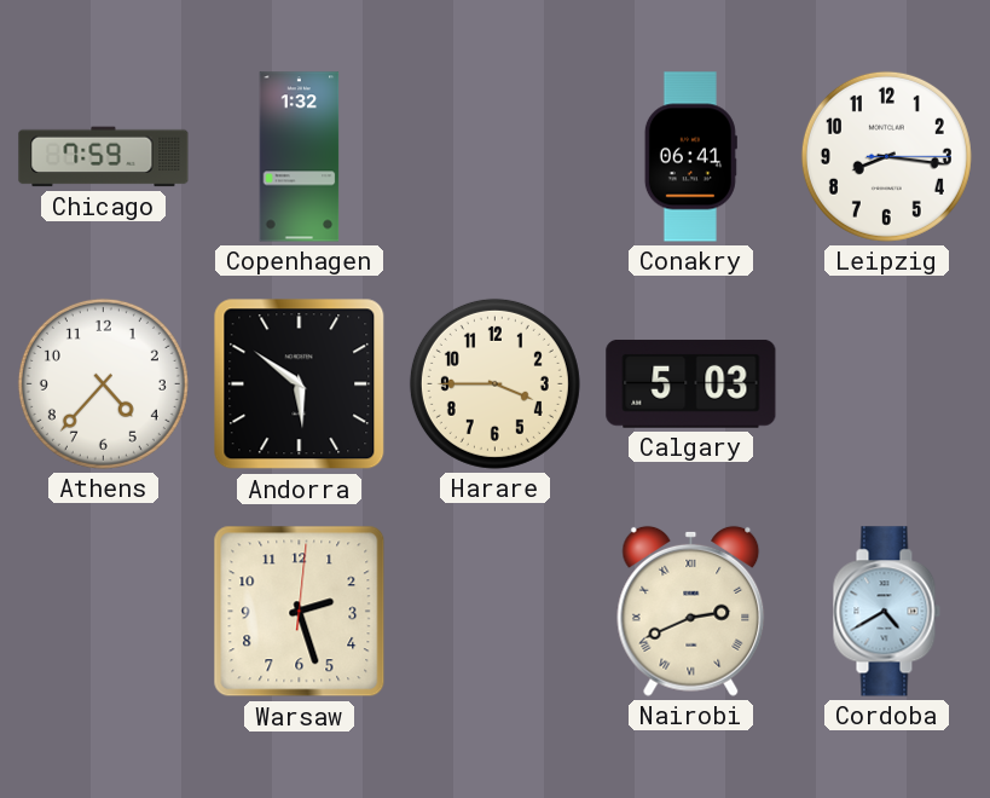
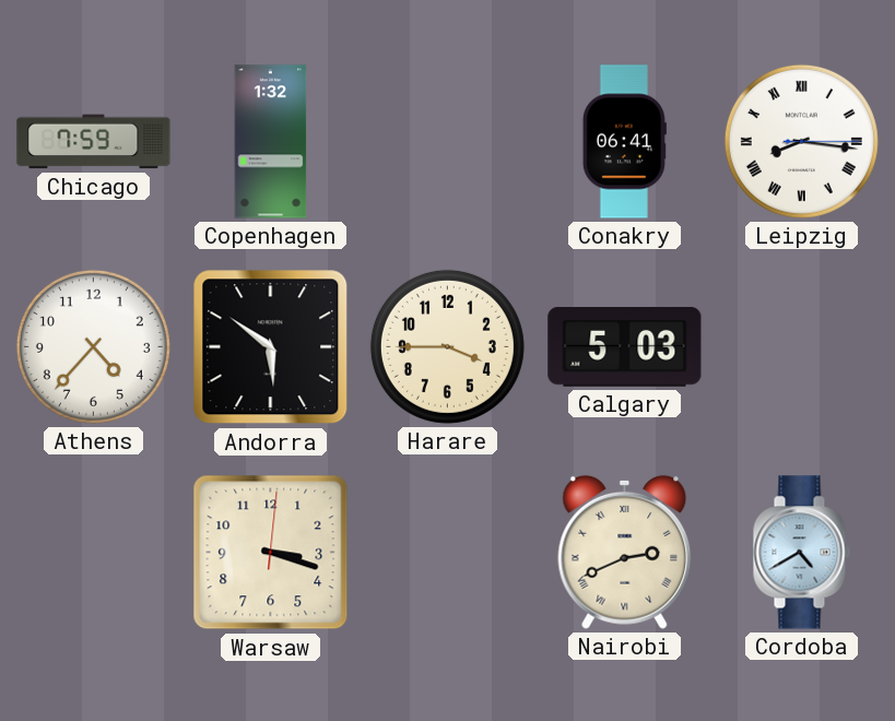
Leipzig numerals: Arabic -> Roman
Warsaw: 2:27 -> 3:18
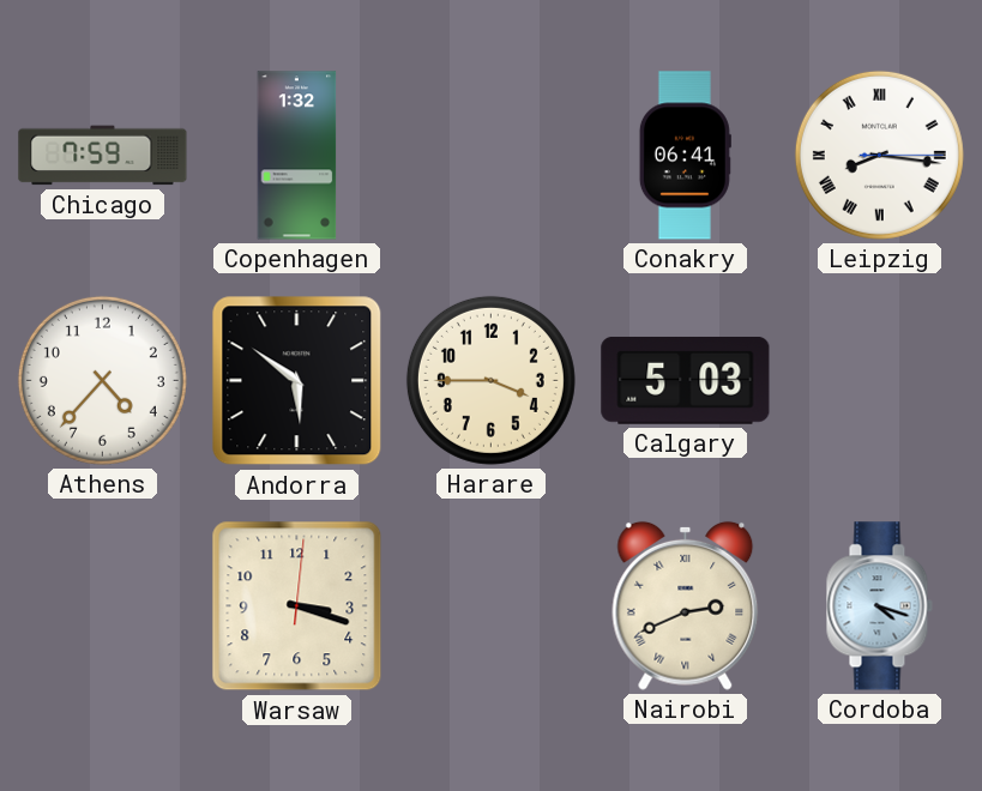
Cordoba: 4:40 -> 4:18
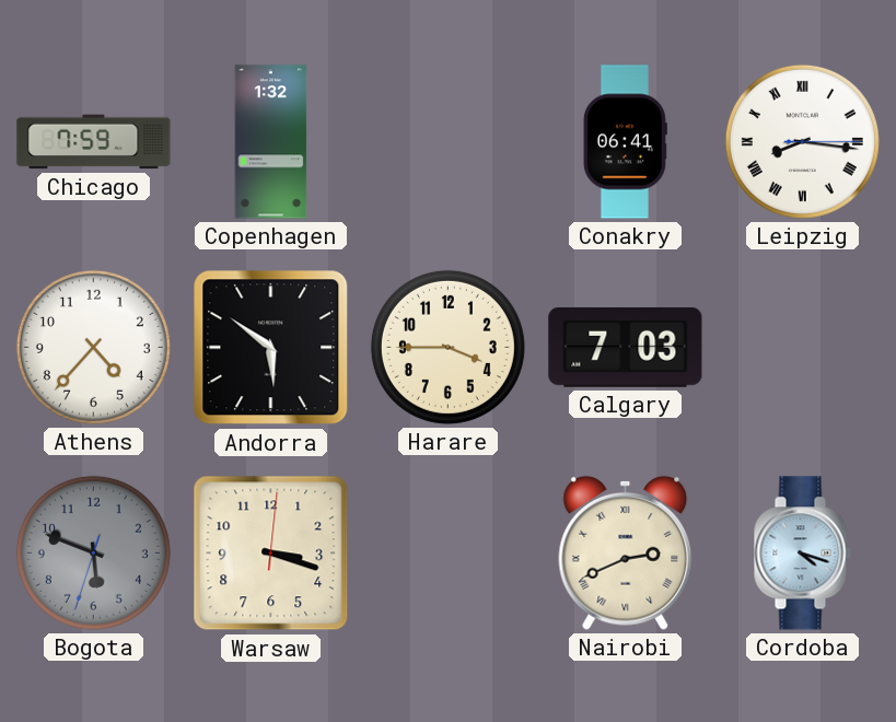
Calgary: 5:03 -> 7:03
Bogota: none -> 5:48
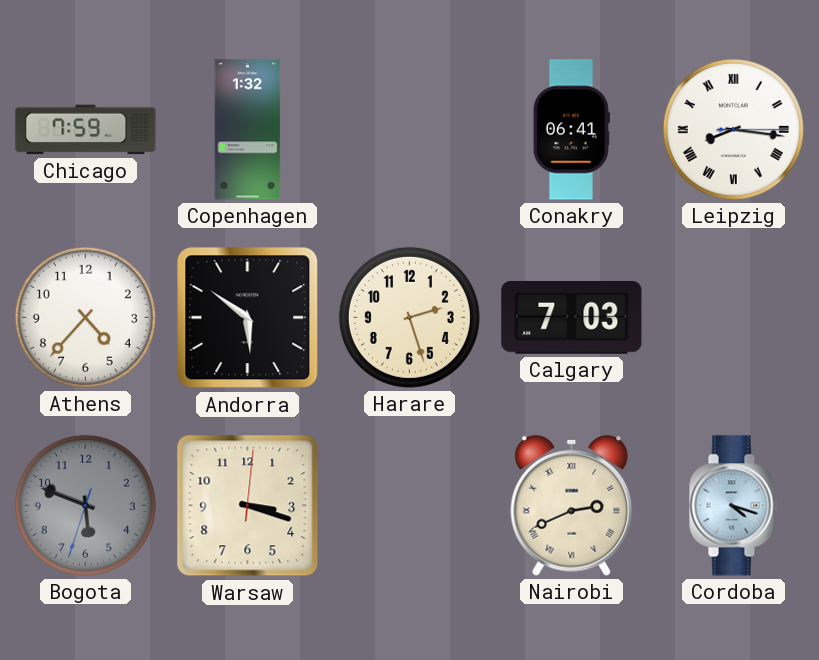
Harare: 3:45 -> 2:27
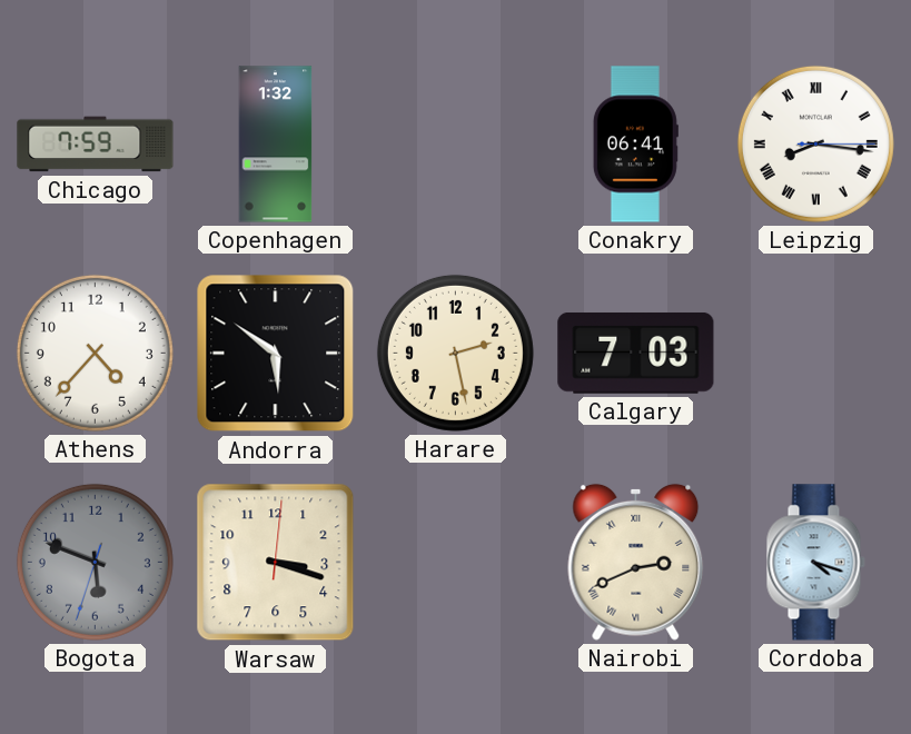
Harare: 2:27 -> 2:28
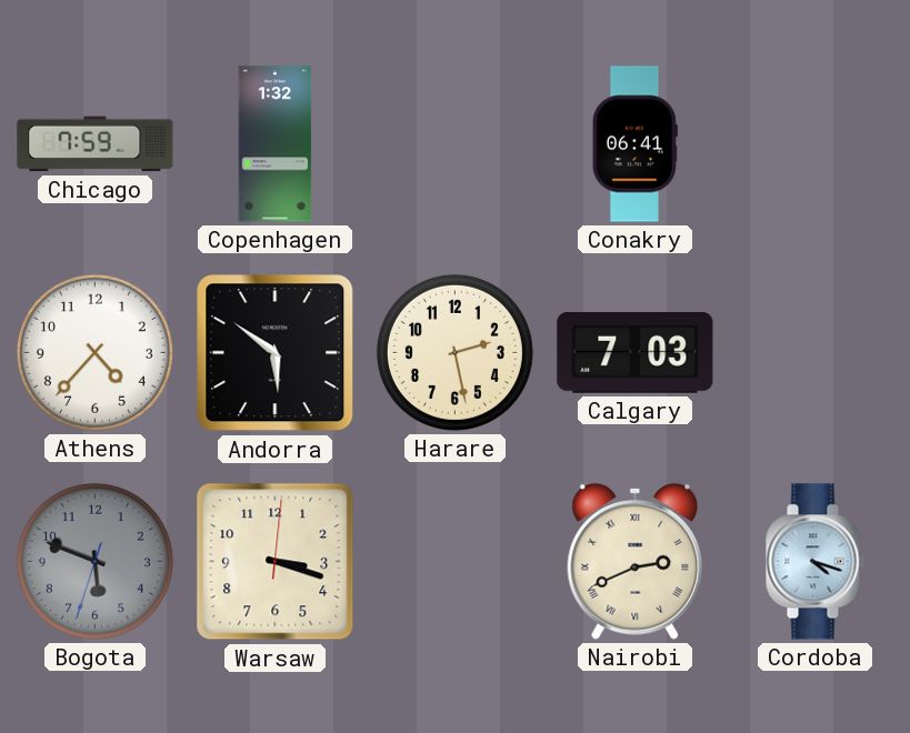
Leipzig: 8:16 -> none
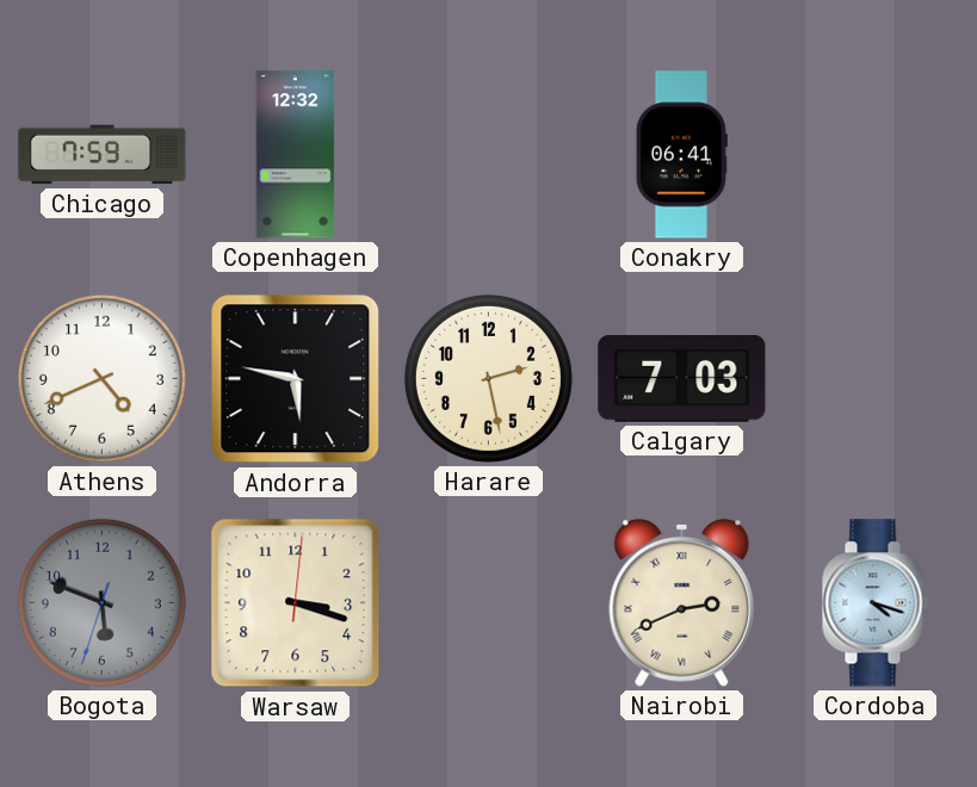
Copenhagen: 1:32 -> 12:32
Athens: 4:37 -> 4:41
Andorra: 5:51 -> 5:47
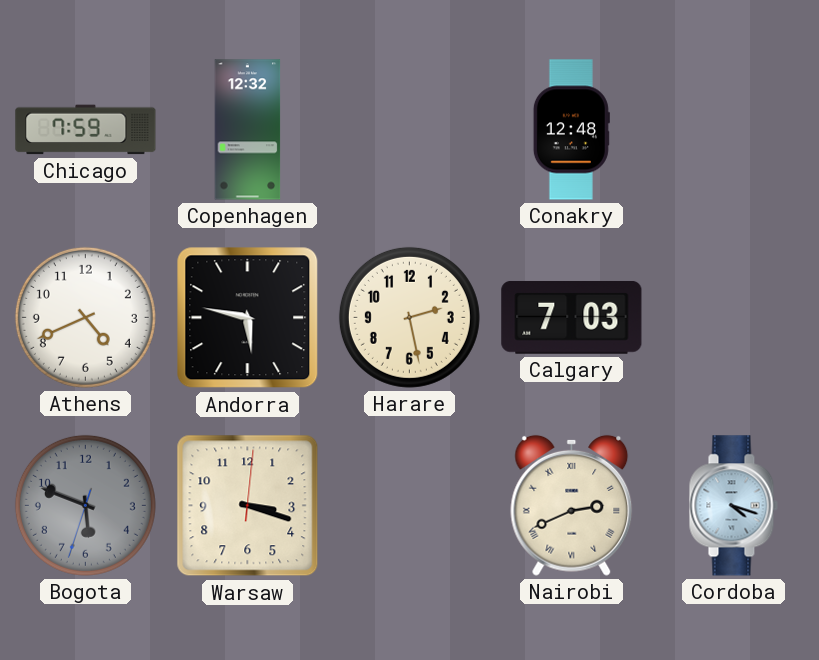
Conakry: 06:41 -> 12:48
